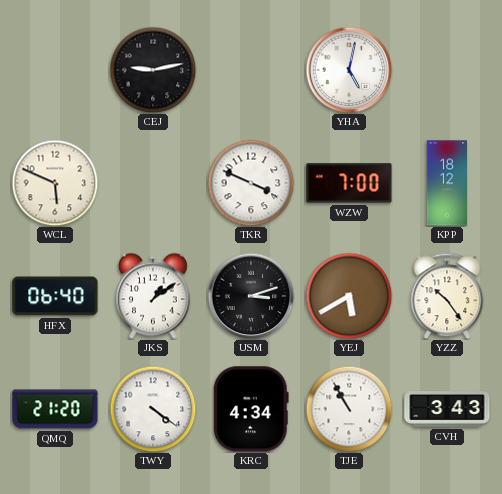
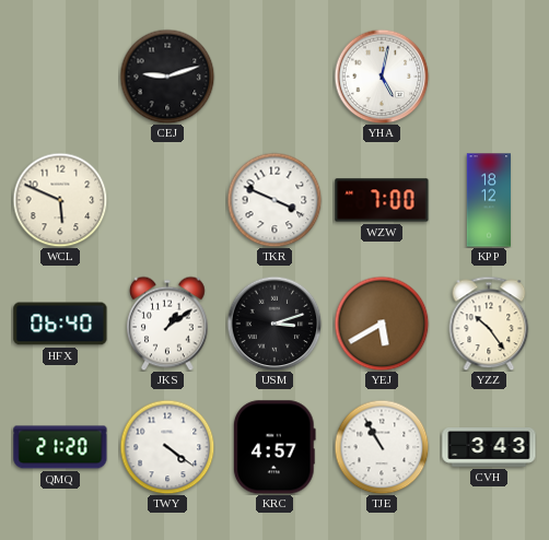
CEJ: 9:13 -> 9:12
KRC: 4:34 -> 4:57
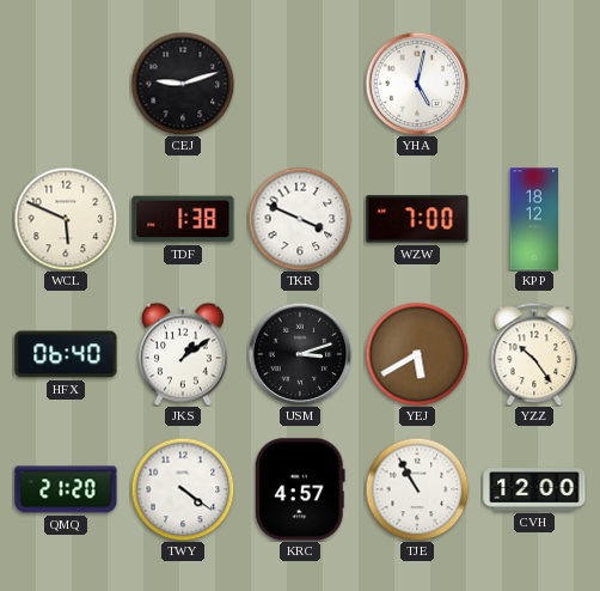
TDF: none -> 1:38
CVH: 3:43 -> 12:00
